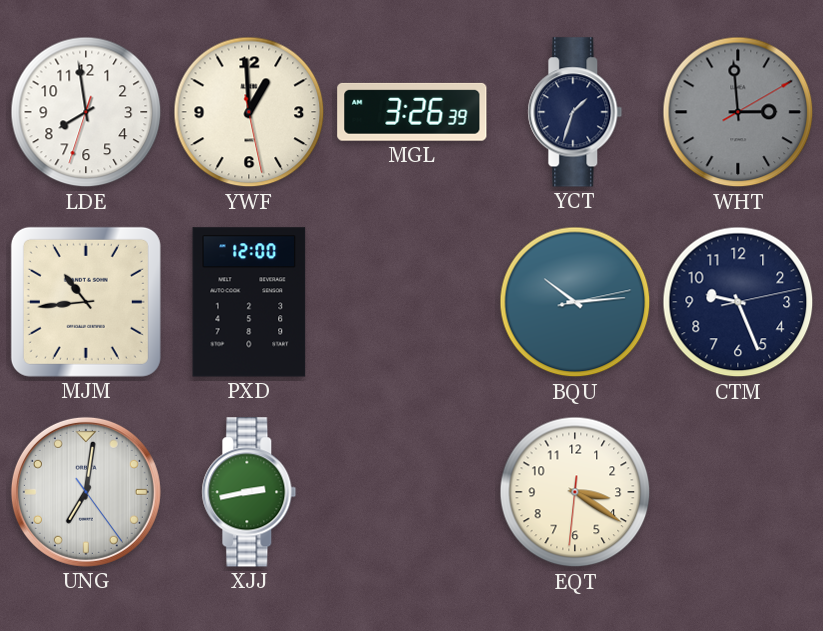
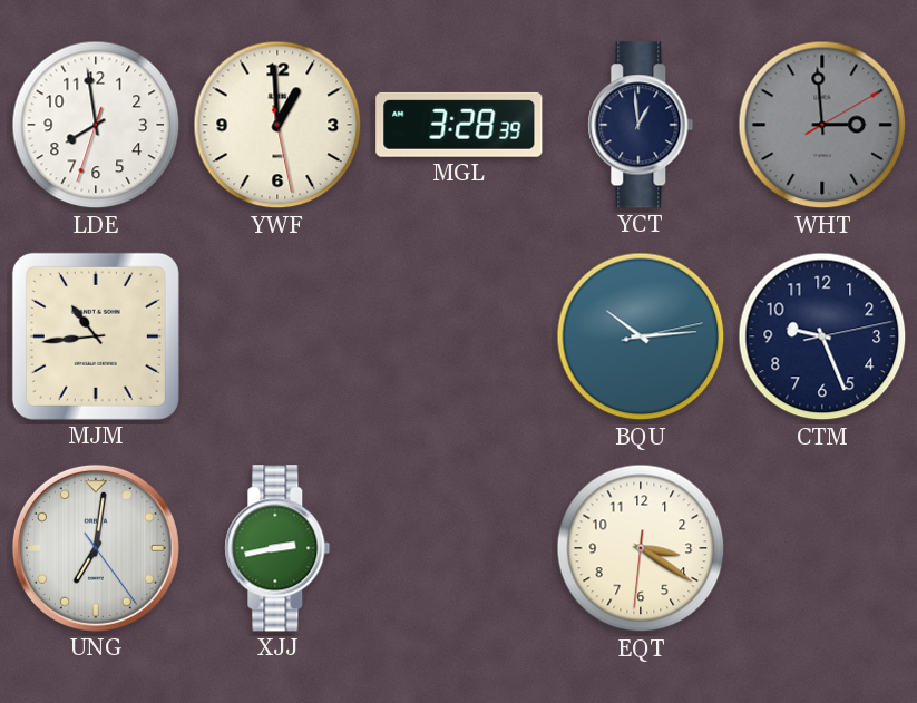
MGL: 3:26 -> 3:28
YCT: 1:33 -> 12:59
PXD: 12:00 -> none
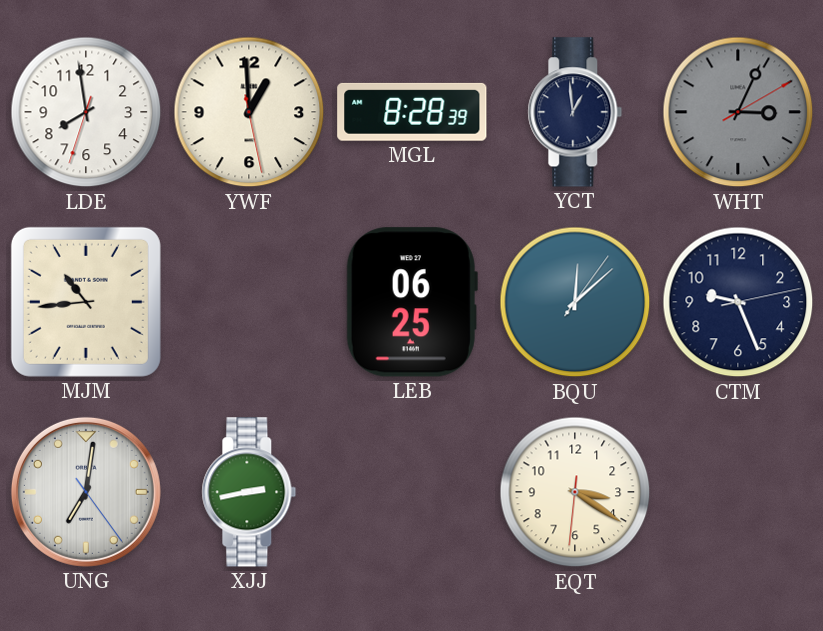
MGL: 3:28 -> 8:28
WHT: 2:59 -> 3:04
LEB: none -> 06:25
BQU: 10:14 -> 12:08
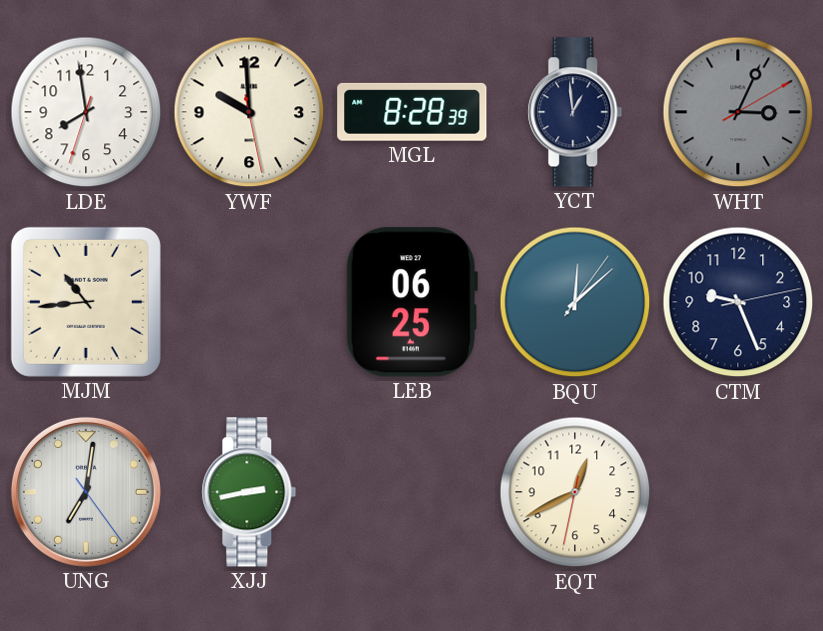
YWF: 12:59 -> 9:59
EQT: 3:20 -> 12:40
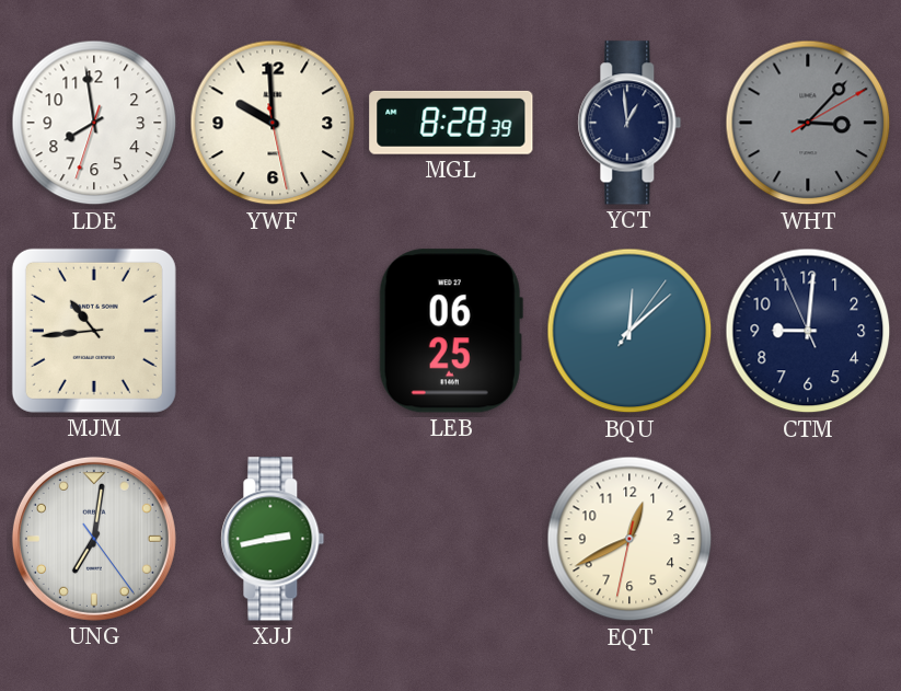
WHT: 3:04 -> 3:07
CTM: 9:26 -> 9:00
